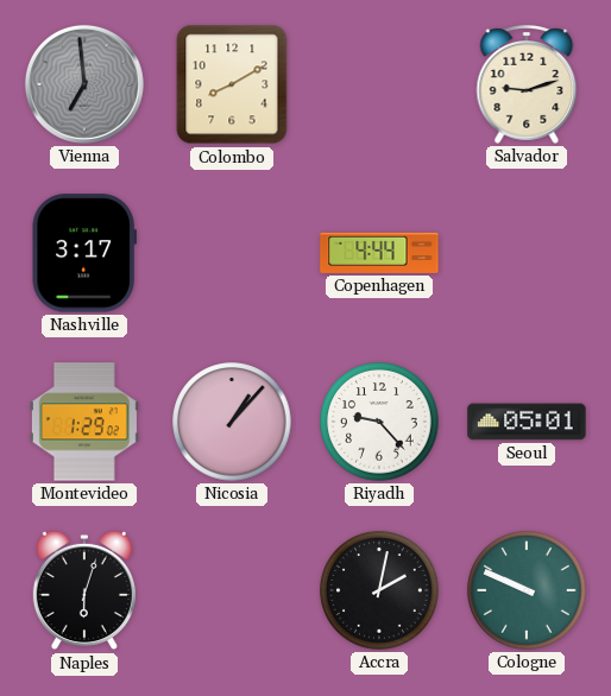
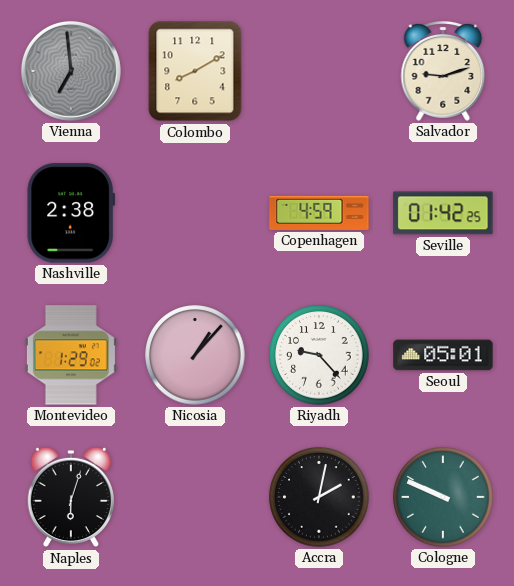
Nashville: 3:17 -> 2:38
Copenhagen: 4:44 -> 4:59
Seville: none -> 01:42
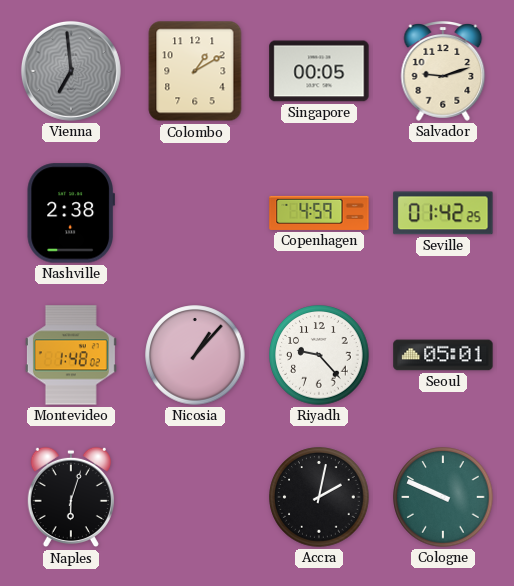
Colombo: 8:10 -> 1:10
Singapore: none -> 00:05
Montevideo: 1:29 -> 1:48
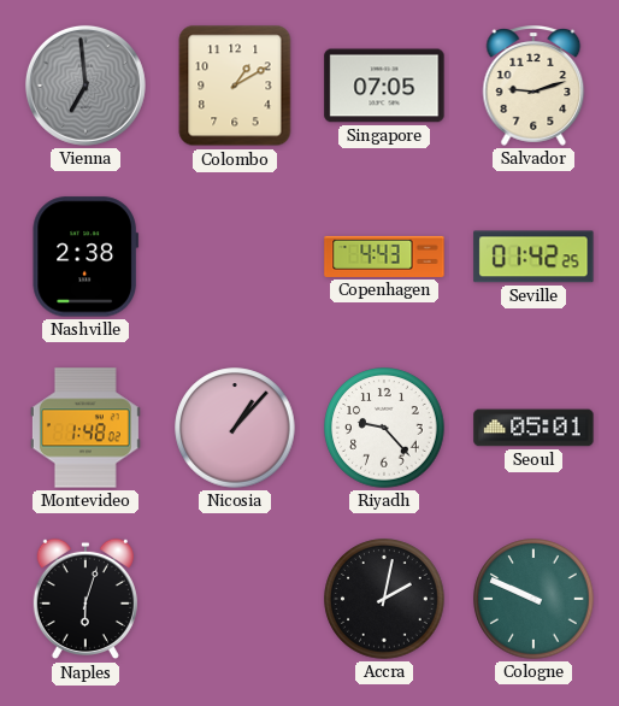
Singapore: 00:05 -> 07:05
Copenhagen: 4:59 -> 4:43
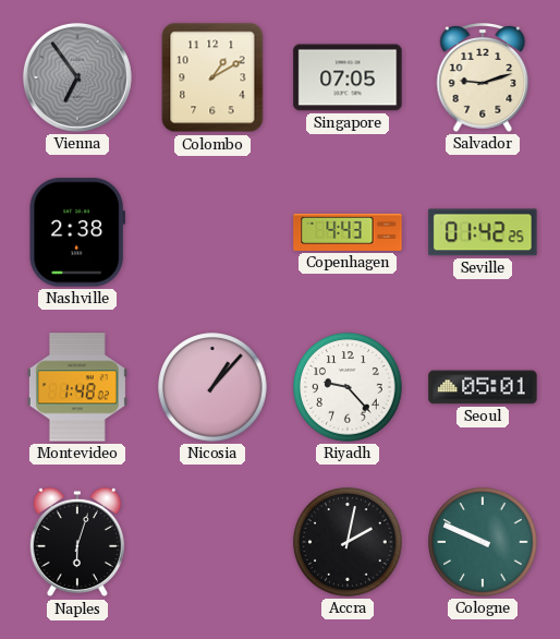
Vienna: 6:59 -> 6:54
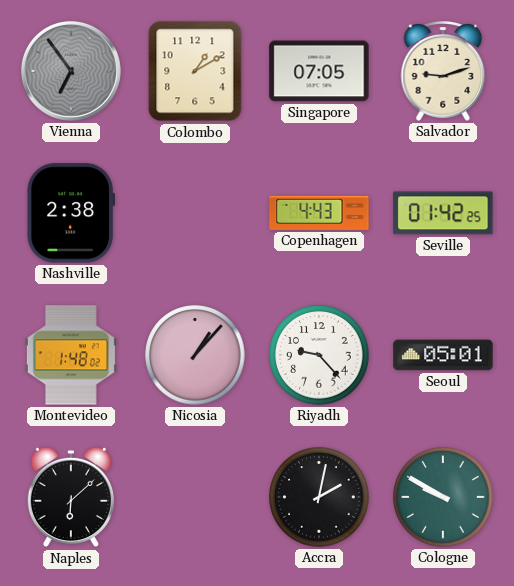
Naples: 6:03 -> 6:08
Cologne: 9:49 -> 9:50
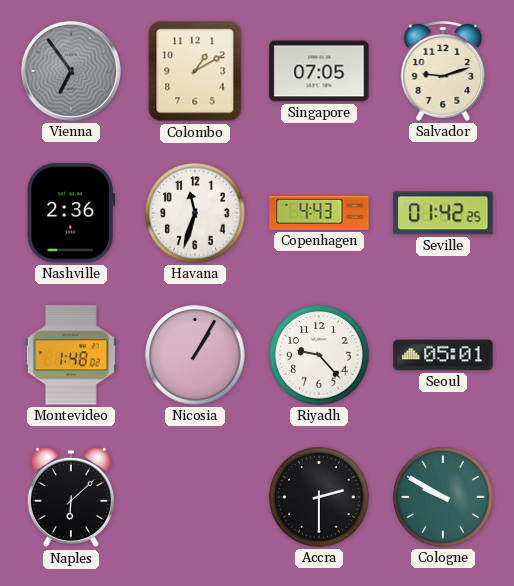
Nashville: 2:38 -> 2:36
Havana: none -> 11:33
Nicosia: 1:07 -> 1:05
Accra: 2:02 -> 2:30
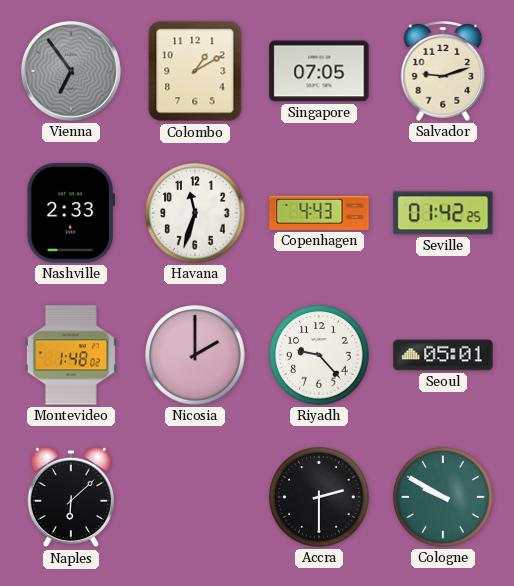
Nashville: 2:36 -> 2:33
Nicosia: 1:05 -> 2:00
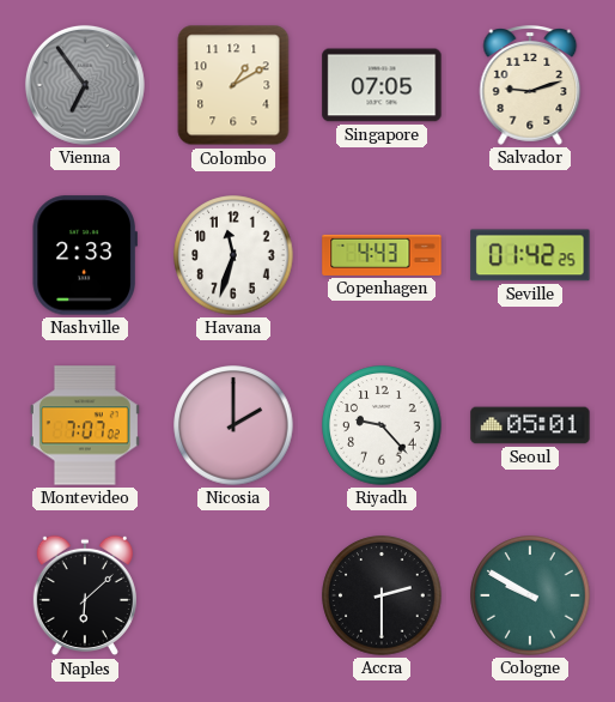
Montevideo: 1:48 -> 7:07
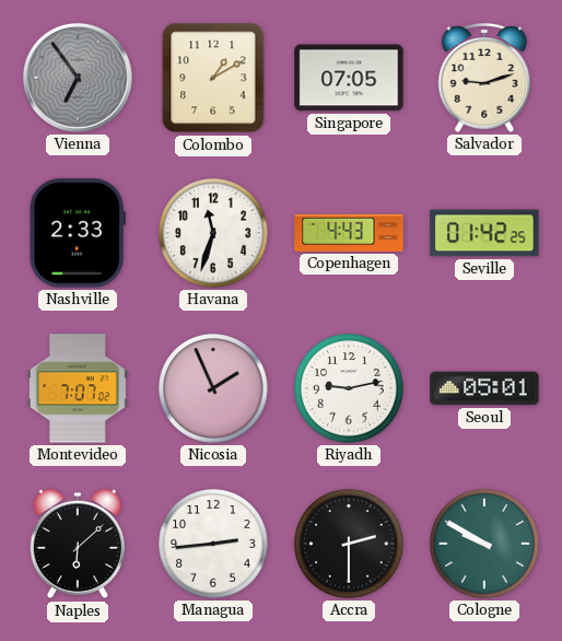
Nicosia: 2:00 -> 1:56
Riyadh: 9:23 -> 9:13
Managua: none -> 2:44
